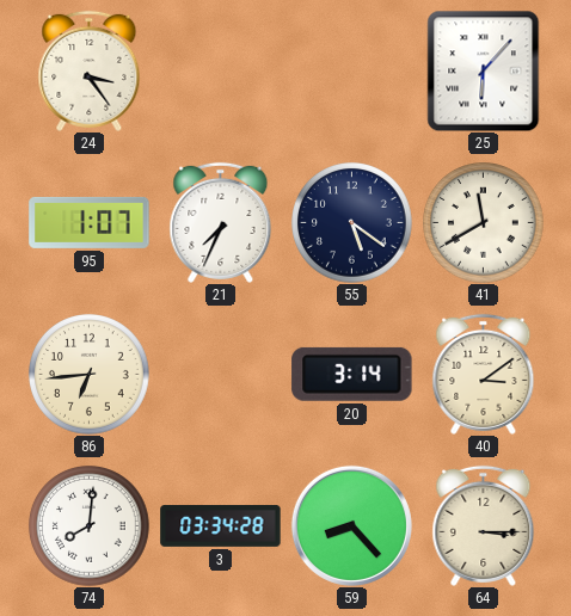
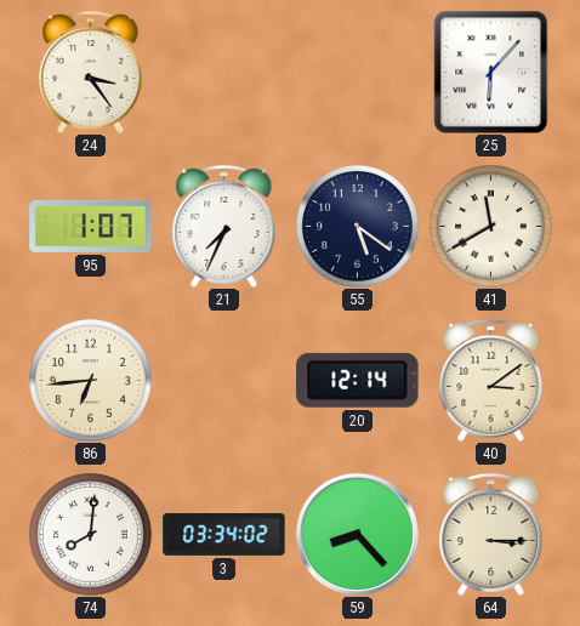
20: 3:14 -> 12:14
3: 03:34:28 -> 03:34:02
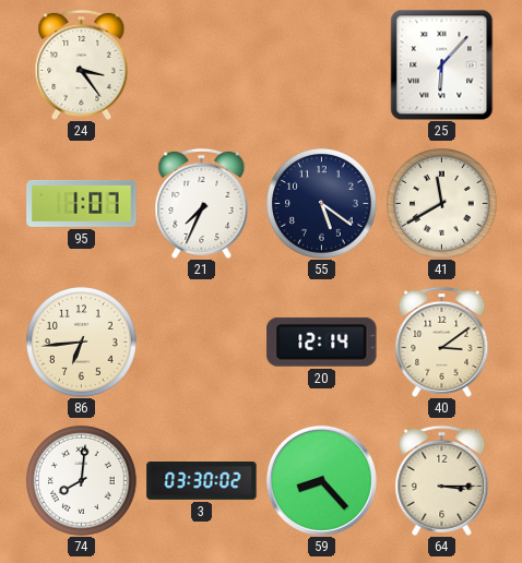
3: 03:34 -> 03:30
